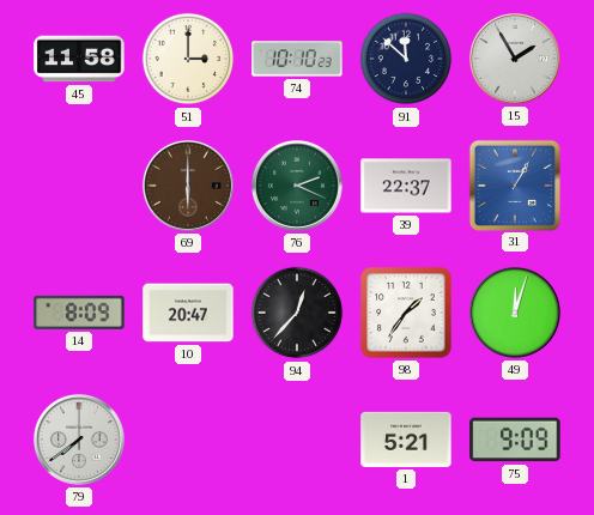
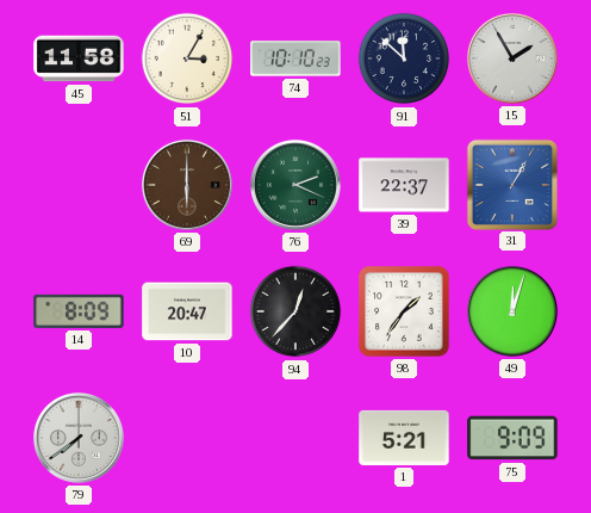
51: 3:00 -> 3:05
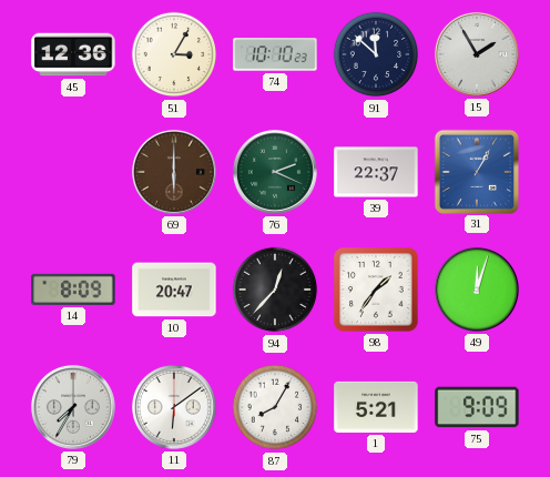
45: 11:58 -> 12:36
79: 7:39 -> 7:35
11: none -> 6:09
87: none -> 8:05
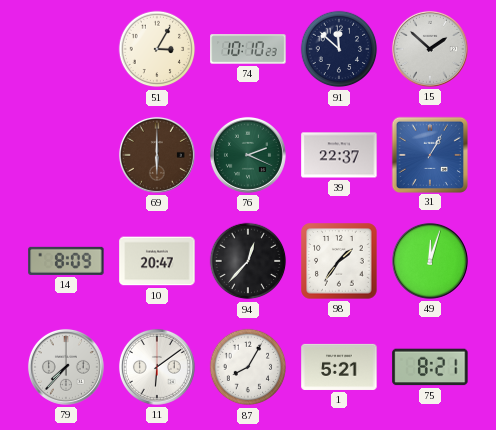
45: 12:36 -> none
15: 1:55 -> 1:52
79: 7:35 -> 7:37
75: 9:09 -> 8:21
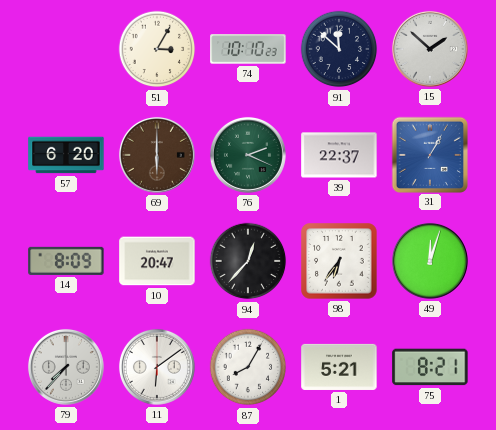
57: none -> 6:20
98: 1:36 -> 6:36
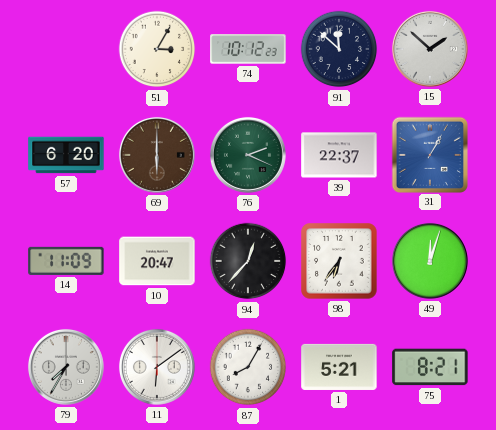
74: 10:10 -> 10:12
14: 8:09 -> 11:09
79: 7:37 -> 7:35
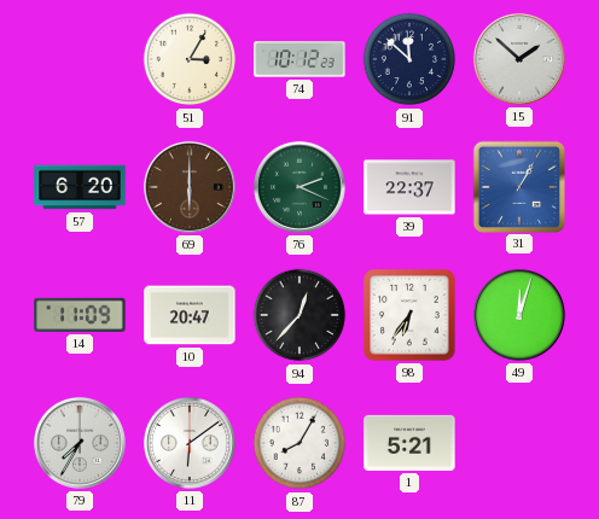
75: 8:21 -> none
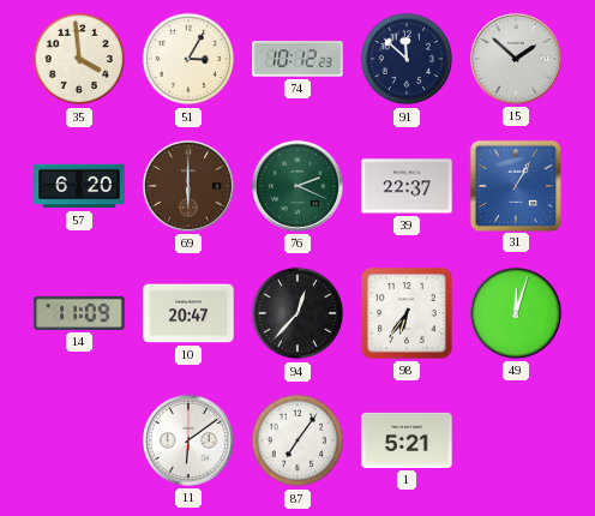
35: none -> 3:59
79: 7:35 -> none
87: 8:05 -> 7:06
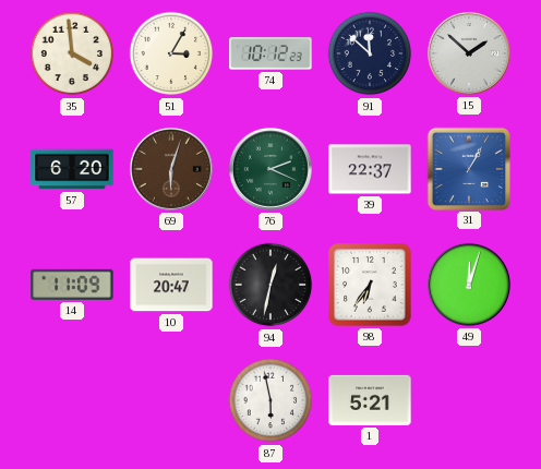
69: 6:00 -> 6:03
94: 12:37 -> 12:32
11: 6:09 -> none
87: 7:06 -> 5:58
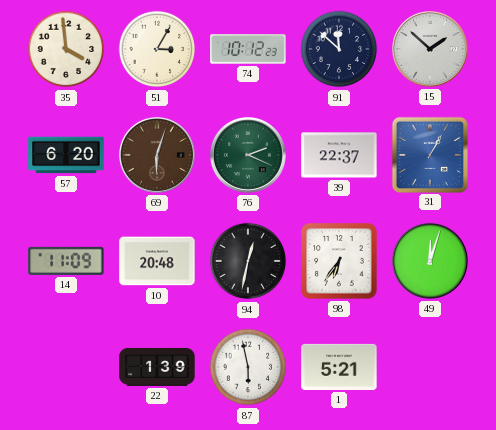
10: 20:47 -> 20:48
22: none -> 1:39
